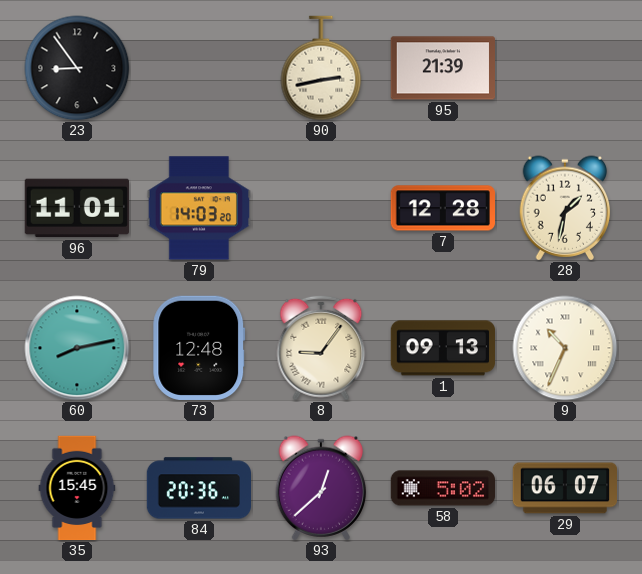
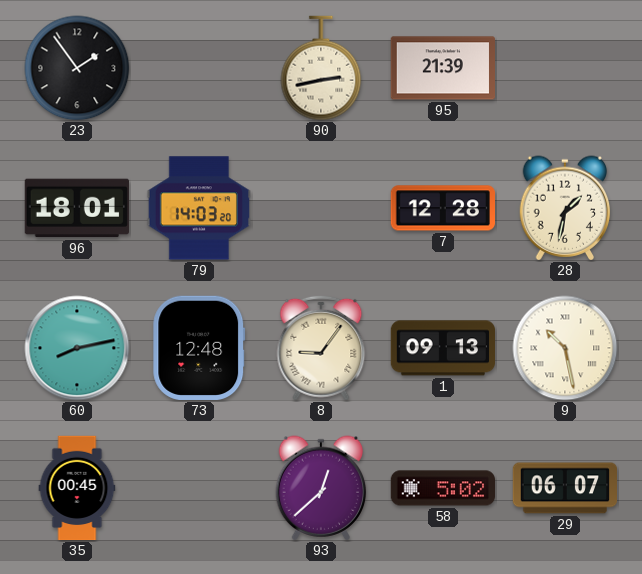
23: 8:54 -> 1:54
96: 11:01 -> 18:01
9: 10:34 -> 10:28
35: 15:45 -> 00:45
84: 20:36 -> none
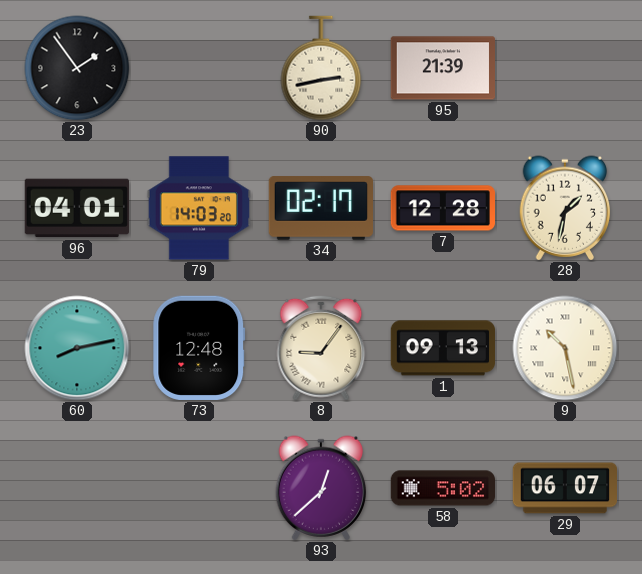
96: 18:01 -> 04:01
34: none -> 02:17
35: 00:45 -> none
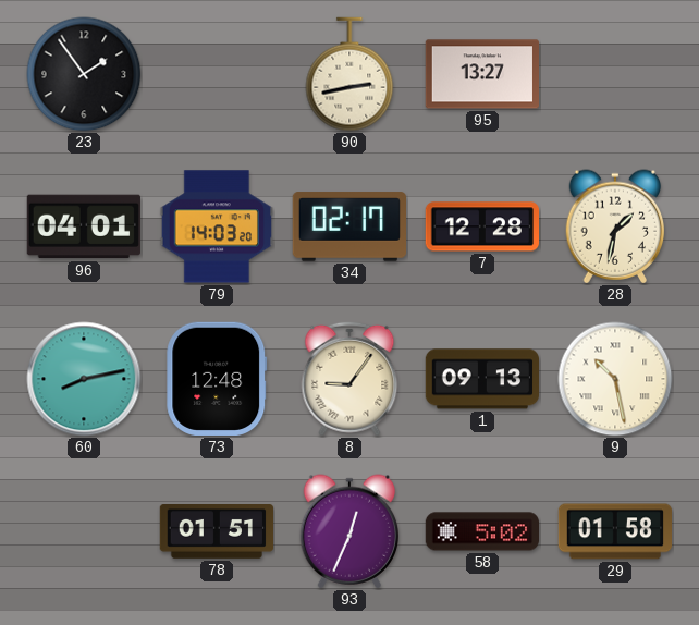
95: 21:39 -> 13:27
78: none -> 01:51
93: 12:38 -> 12:34
29: 06:07 -> 01:58
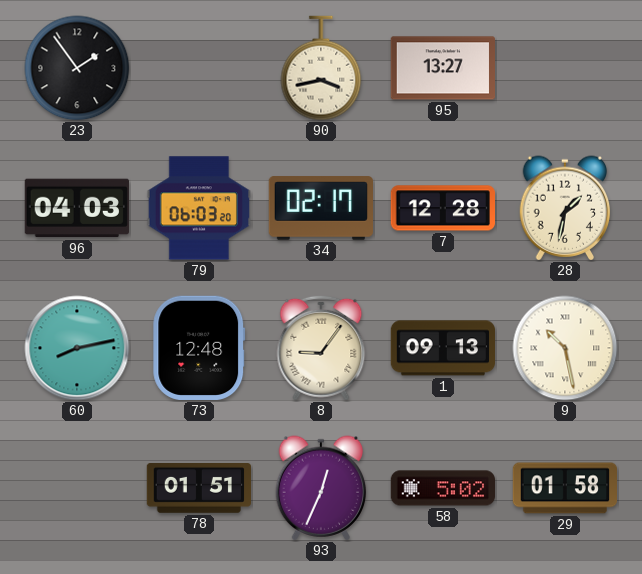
90: 2:43 -> 3:43
96: 04:01 -> 04:03
79: 14:03 -> 06:03
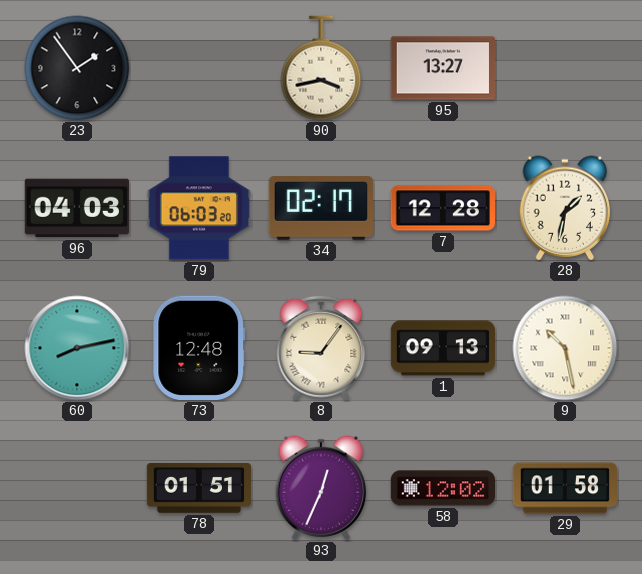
58: 5:02 -> 12:02
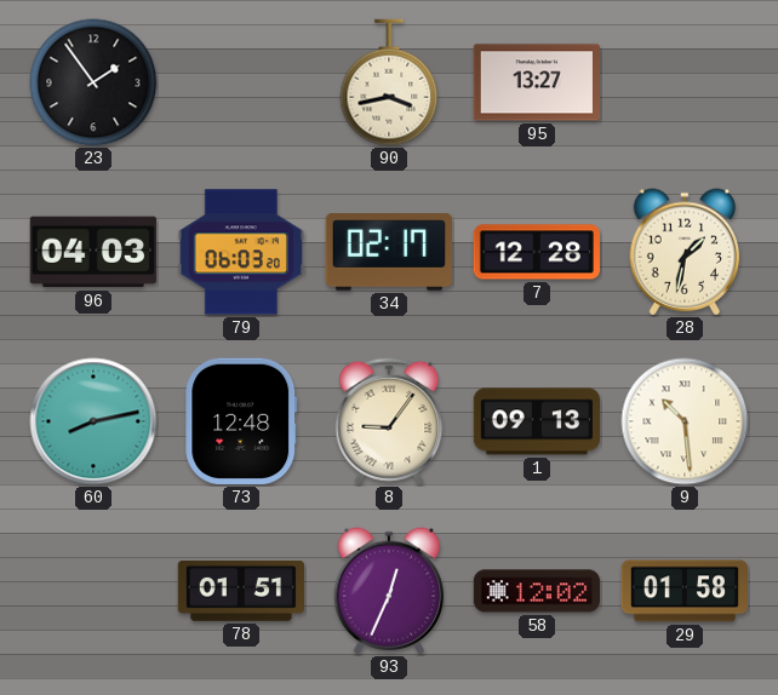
9: 10:28 -> 10:29
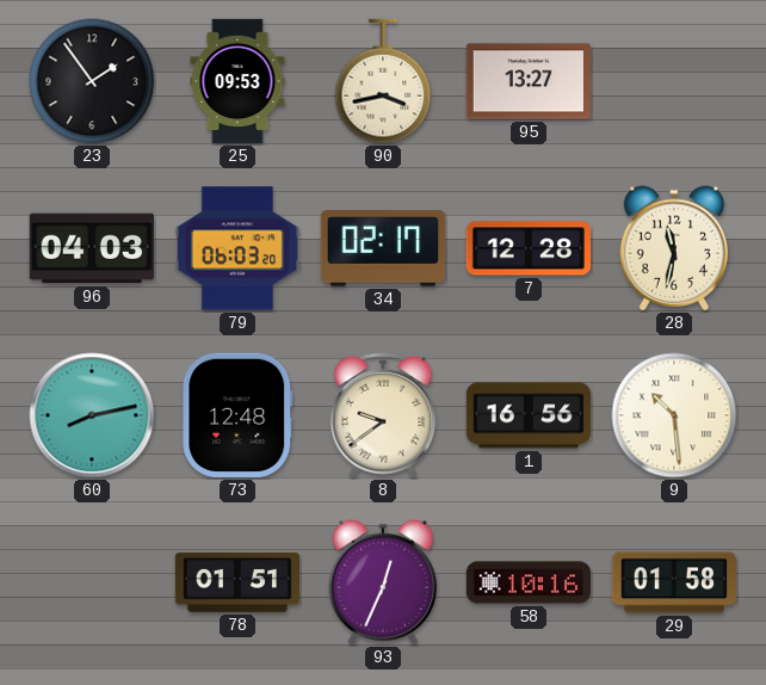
25: none -> 09:53
28: 1:32 -> 11:32
8: 9:06 -> 9:39
1: 09:13 -> 16:56
58: 12:02 -> 10:16
